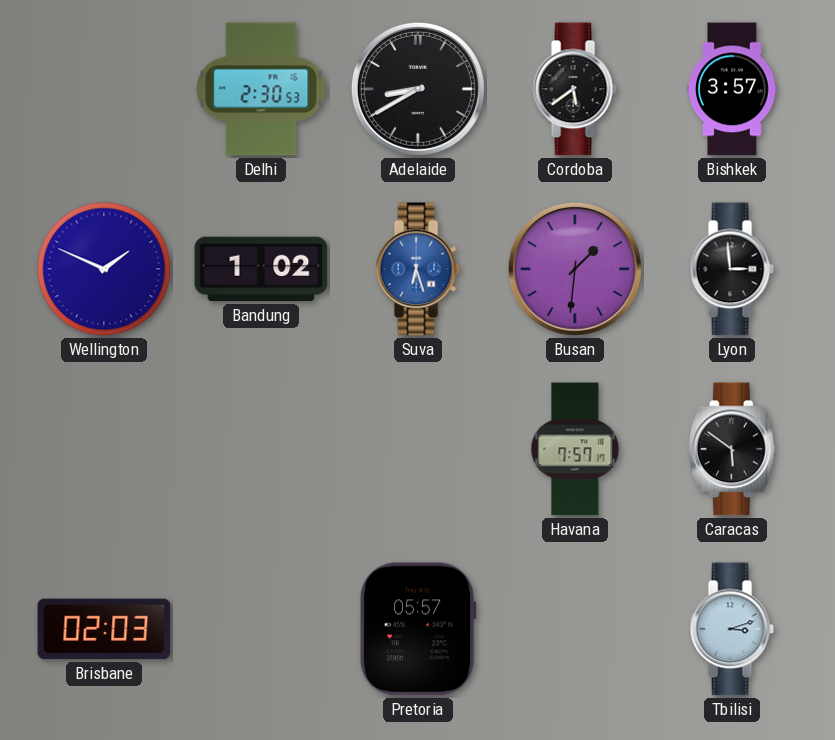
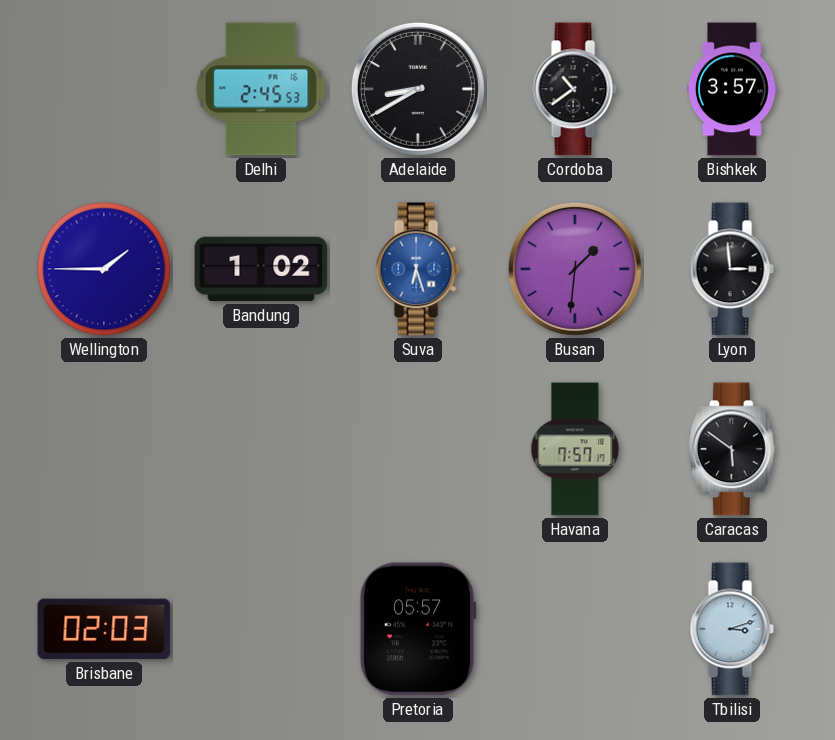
Delhi: 2:30 -> 2:45
Cordoba: 5:39 -> 10:39
Wellington: 1:49 -> 1:45
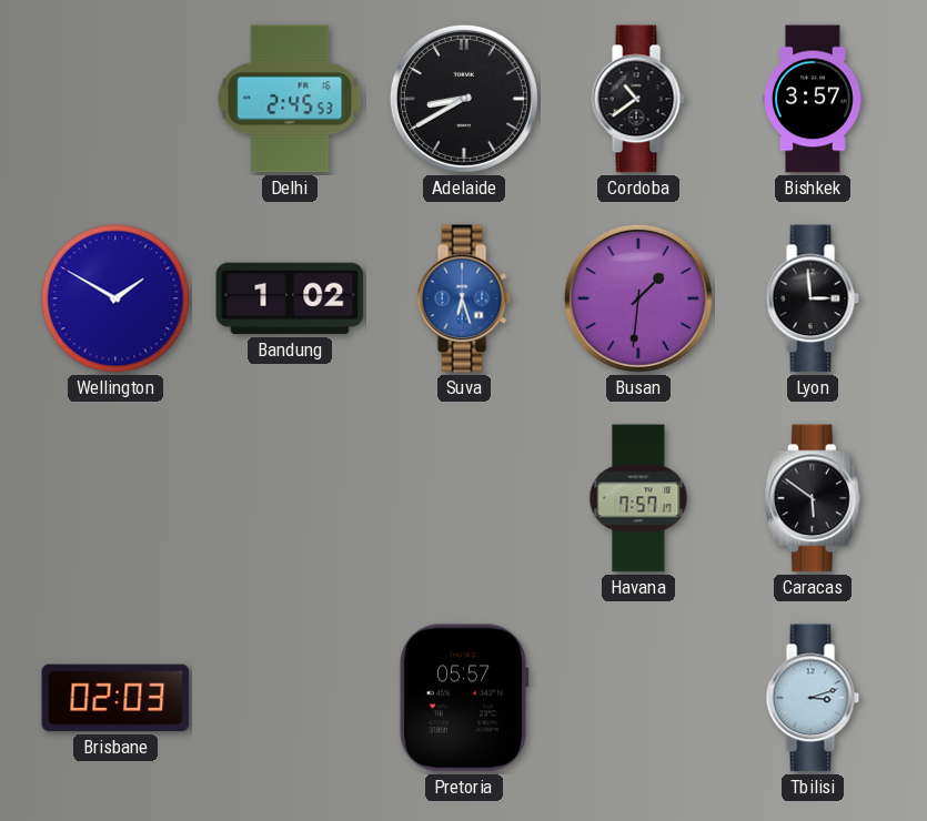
Wellington: 1:45 -> 1:50
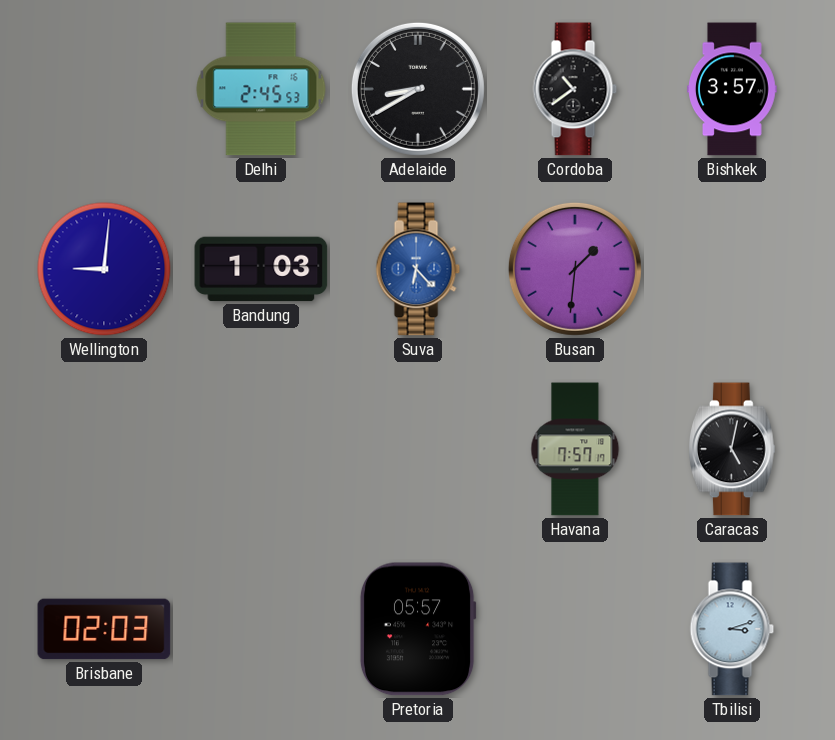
Wellington: 1:50 -> 9:01
Bandung: 1:02 -> 1:03
Suva: 6:27 -> 6:23
Lyon: 2:59 -> none
Caracas: 5:51 -> 5:02
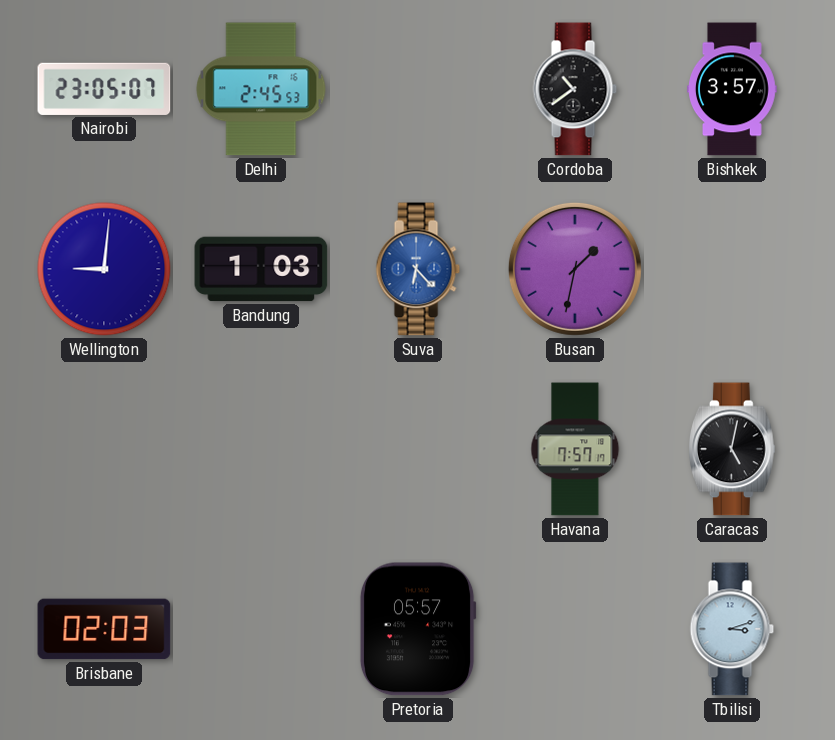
Nairobi: none -> 23:05
Adelaide: 8:40 -> none
Busan: 1:31 -> 1:32
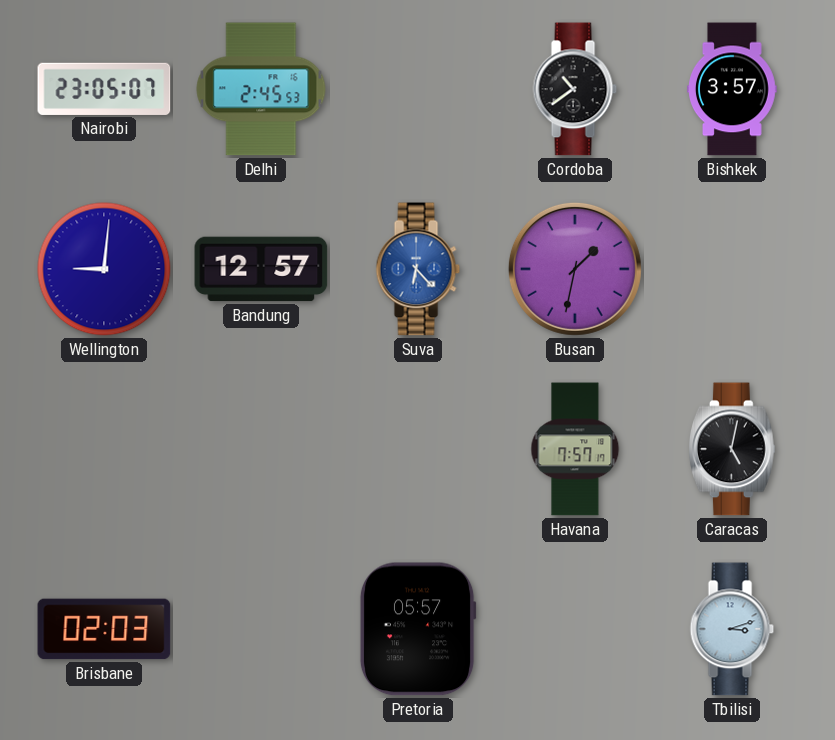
Bandung: 1:03 -> 12:57
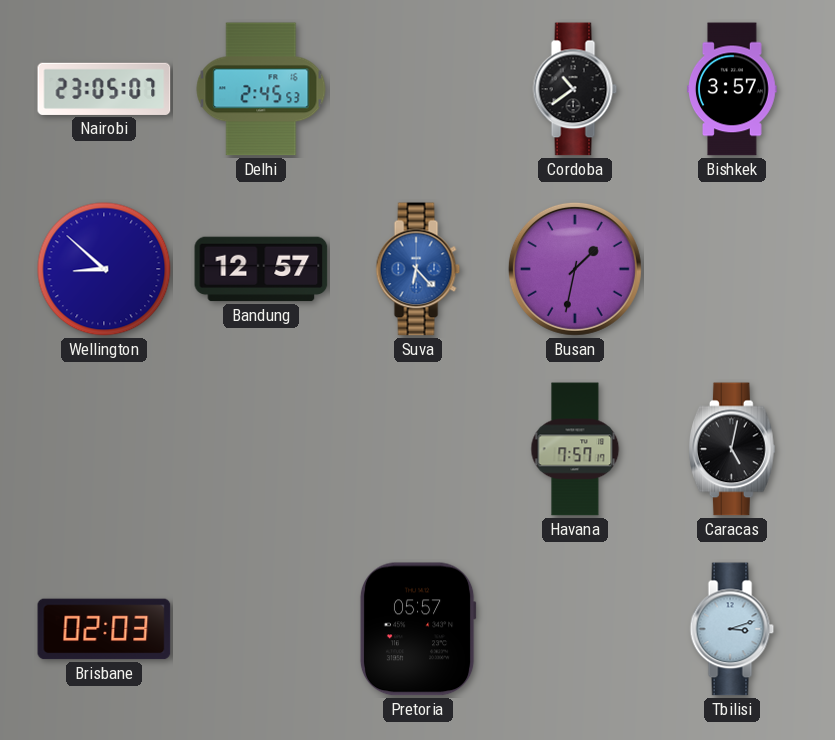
Wellington: 9:01 -> 8:52
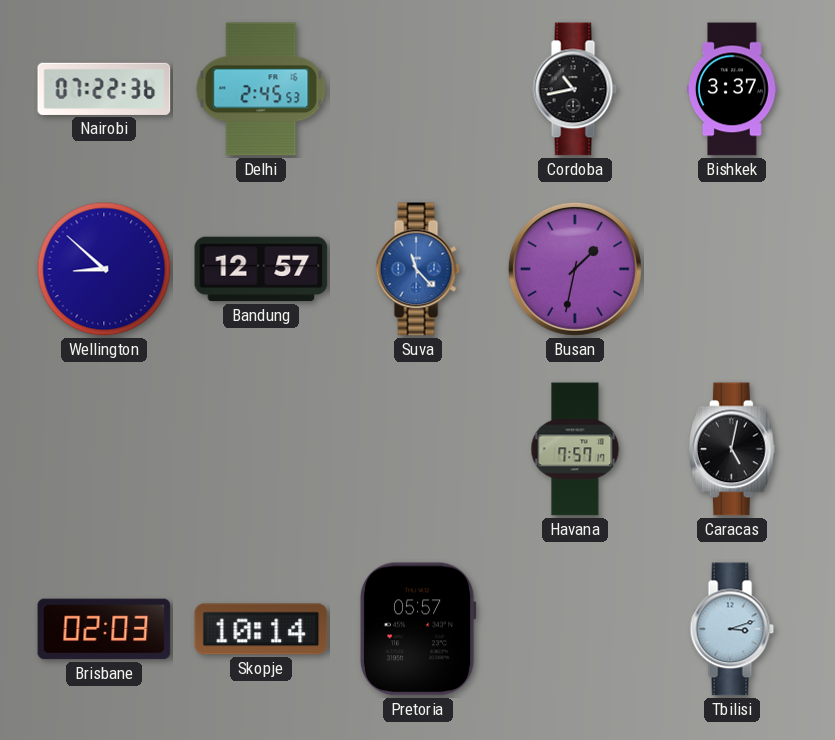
Nairobi: 23:05 -> 07:22
Cordoba: 10:39 -> 10:43
Bishkek: 3:57 -> 3:37
Suva: 6:23 -> 11:23
Skopje: none -> 10:14
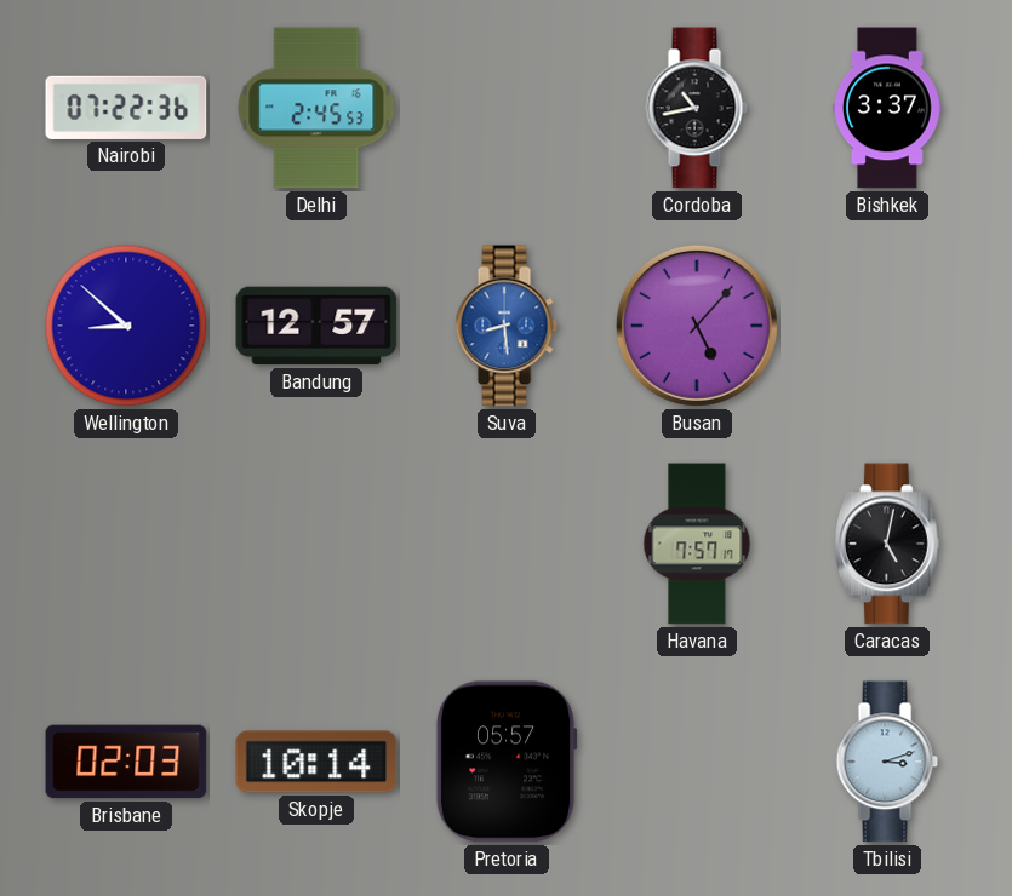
Suva: 11:23 -> 8:29
Busan: 1:32 -> 5:07
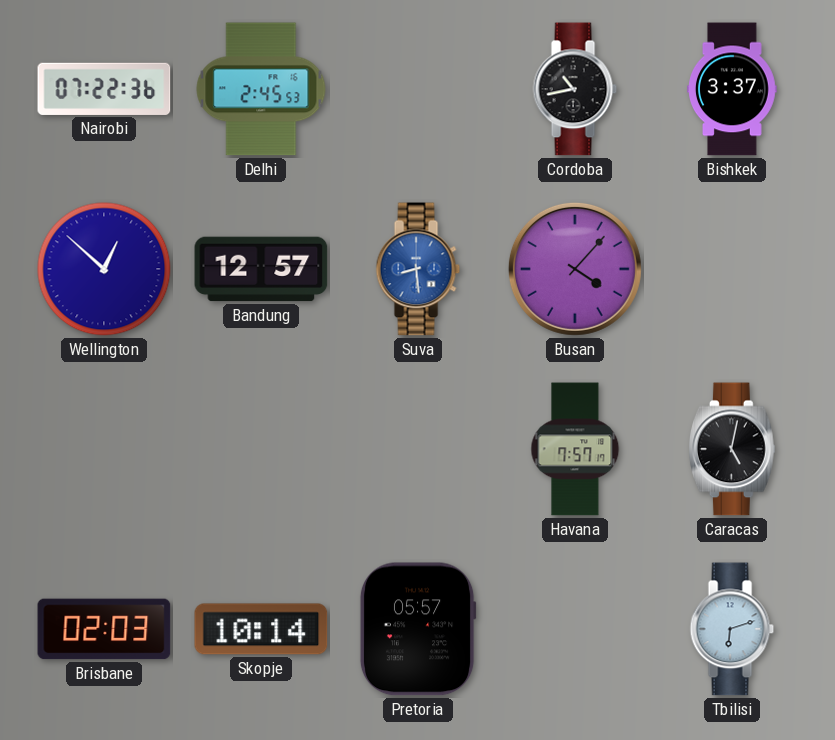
Wellington: 8:52 -> 12:52
Busan: 5:07 -> 4:07
Tbilisi: 3:12 -> 6:12
